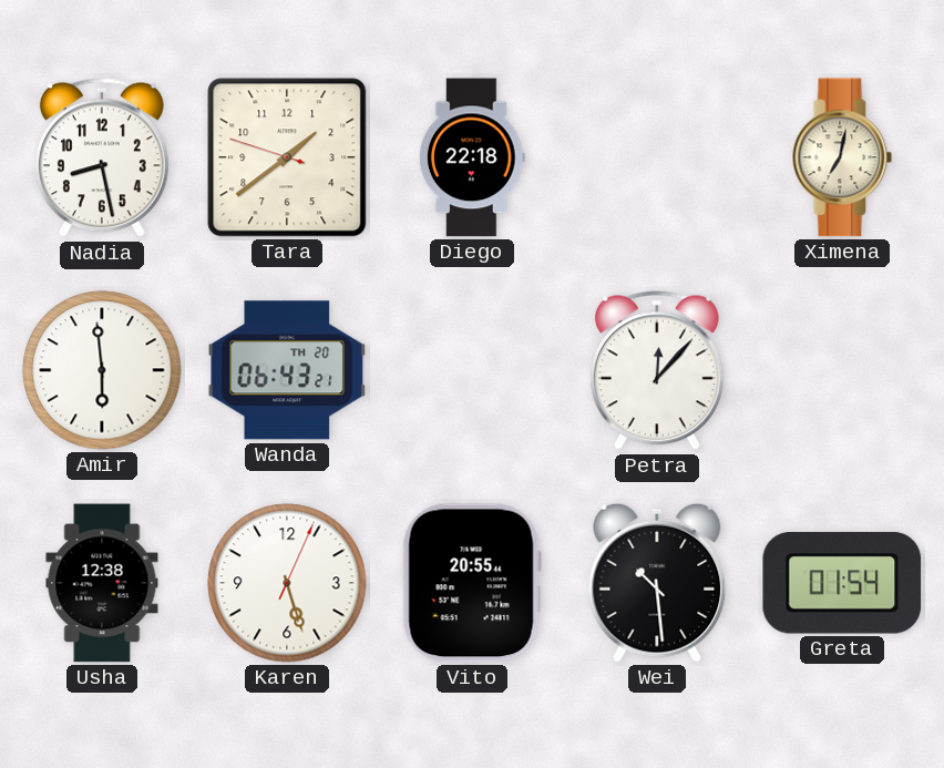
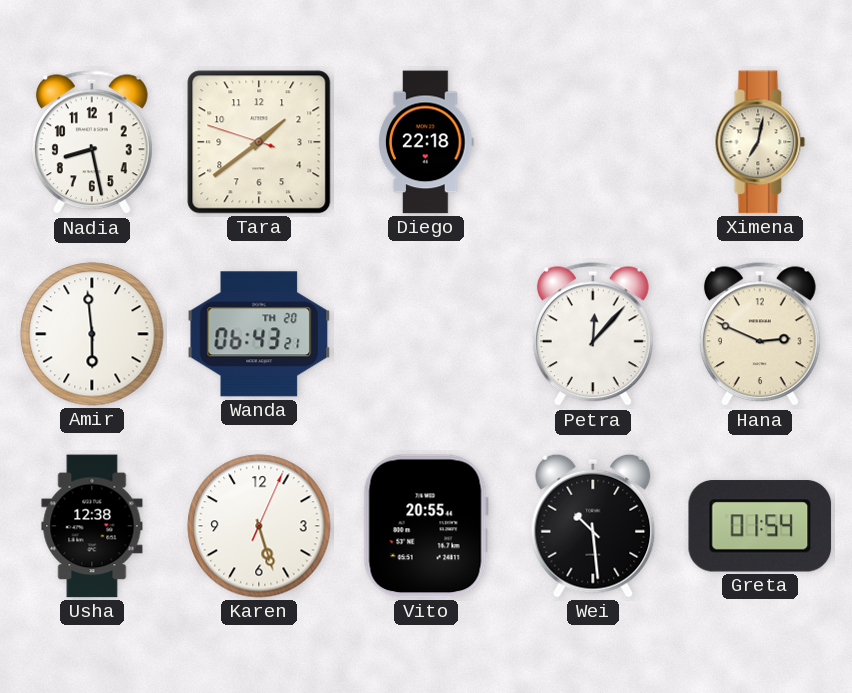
Hana: none -> 2:49
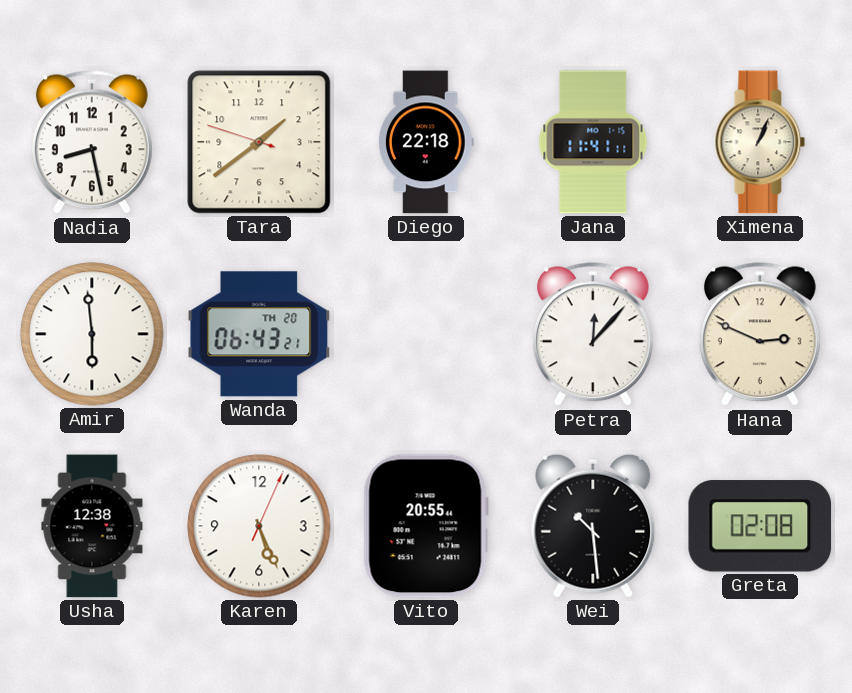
Jana: none -> 11:41
Ximena: 7:02 -> 1:04
Karen: 5:27 -> 5:26
Greta: 01:54 -> 02:08
